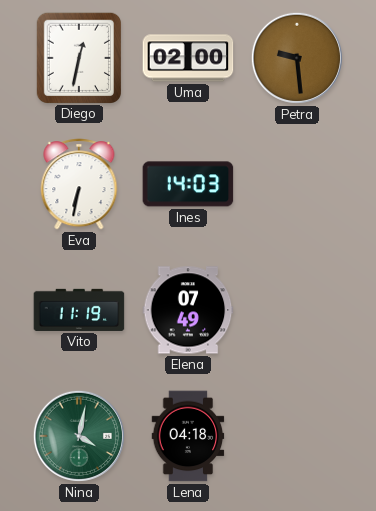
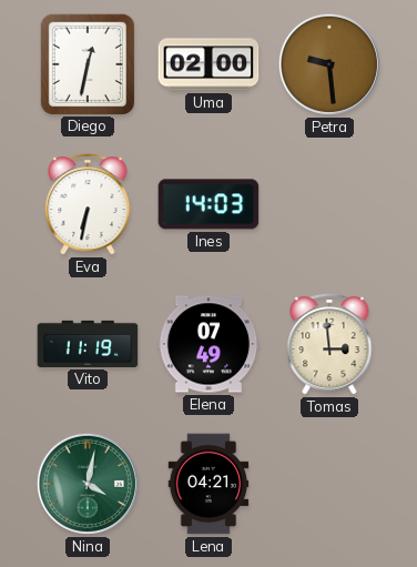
Tomas: none -> 2:59
Lena: 04:18 -> 04:21
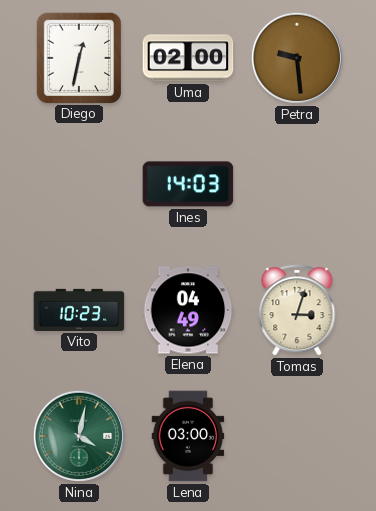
Eva: 6:32 -> none
Vito: 11:19 -> 10:23
Elena: 07:49 -> 04:49
Tomas: 2:59 -> 3:03
Lena: 04:21 -> 03:00
